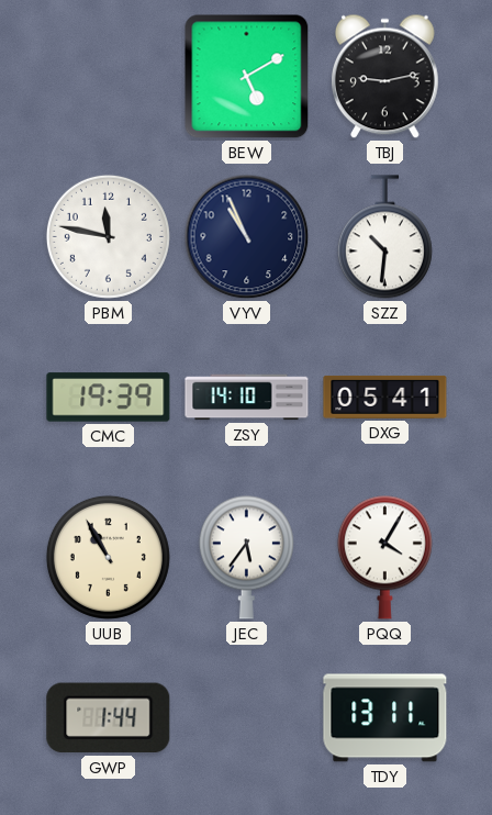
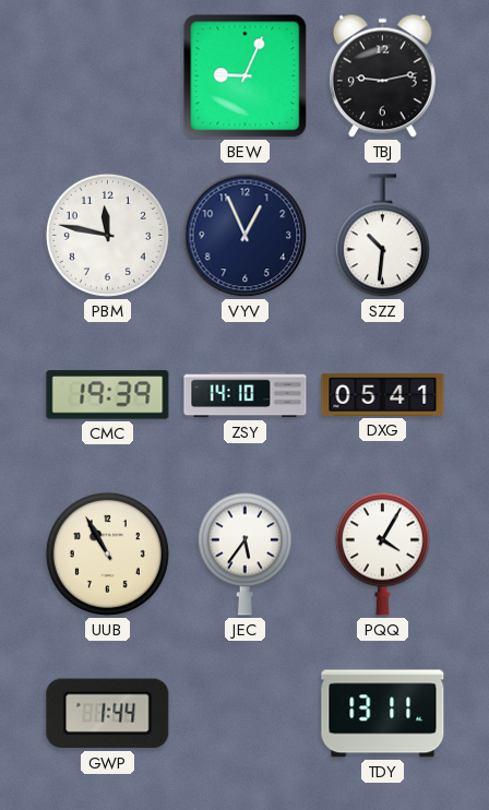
BEW: 5:10 -> 9:04
VYV: 10:56 -> 12:56
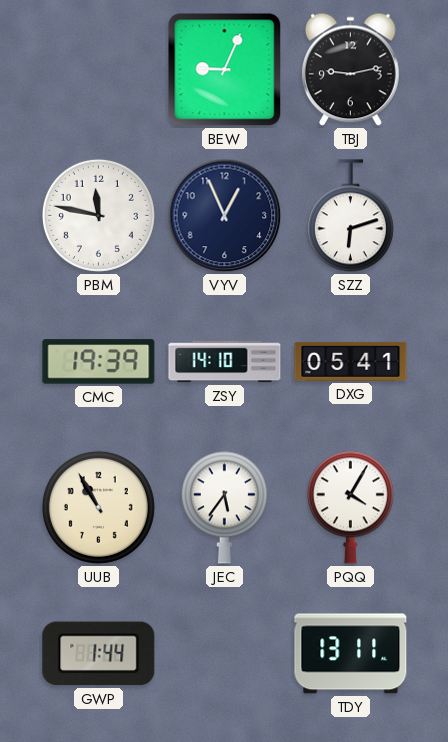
SZZ: 10:31 -> 6:12
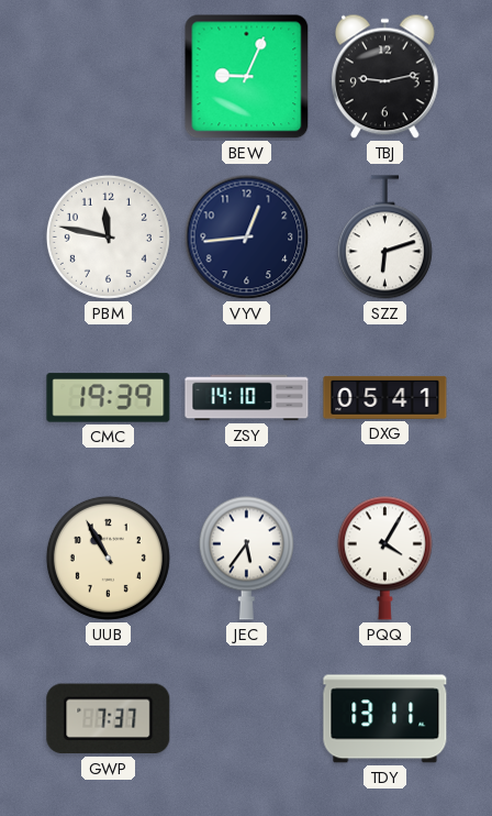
VYV: 12:56 -> 12:44
GWP: 1:44 -> 7:37
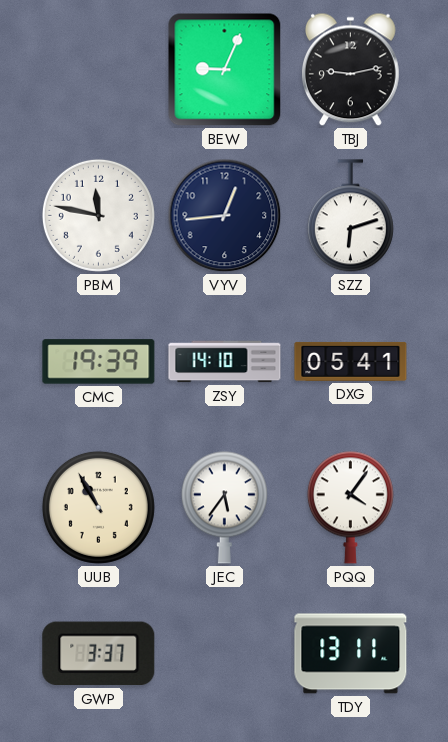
PQQ: 4:05 -> 4:06
GWP: 7:37 -> 3:37
